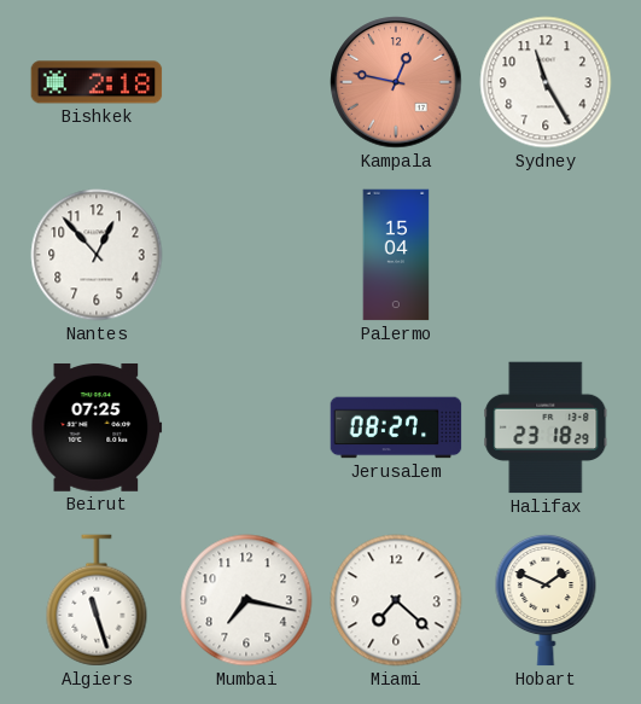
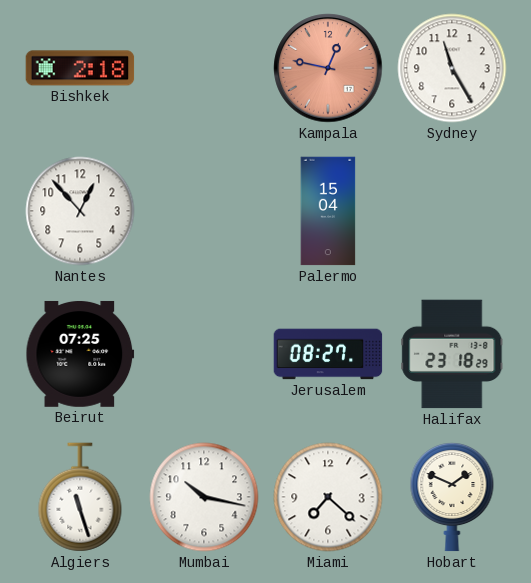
Mumbai: 7:17 -> 10:17
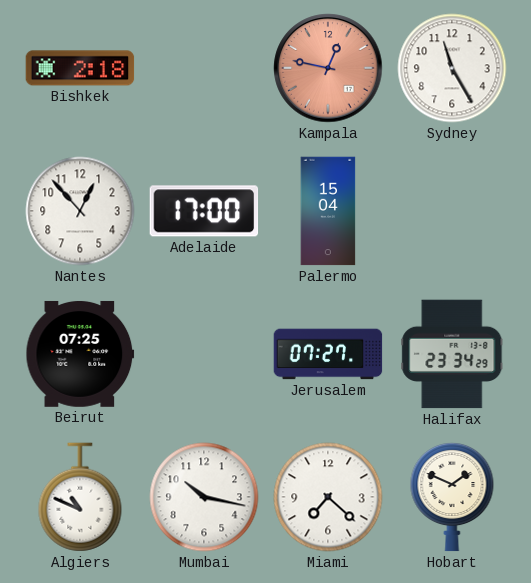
Adelaide: none -> 17:00
Jerusalem: 08:27 -> 07:27
Halifax: 23:18 -> 23:34
Algiers: 11:27 -> 10:49
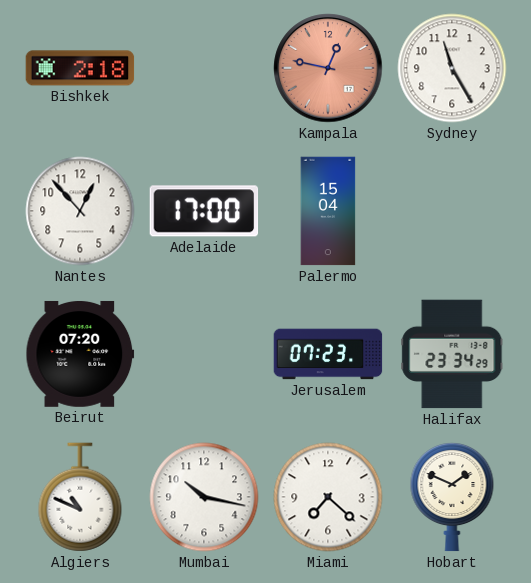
Beirut: 07:25 -> 07:20
Jerusalem: 07:27 -> 07:23
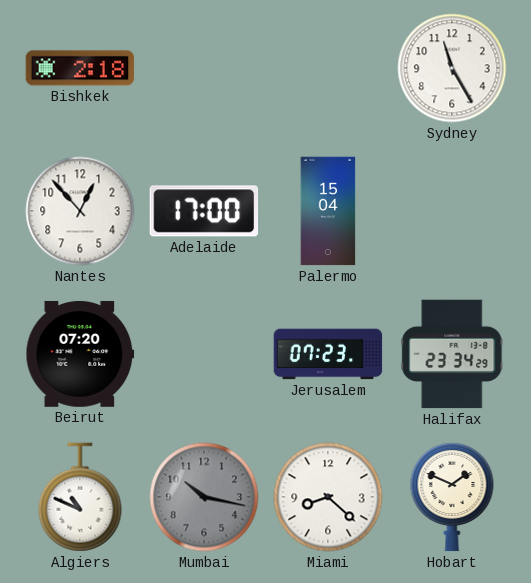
Kampala: 12:47 -> none
Mumbai dial: white -> grey
Miami: 7:22 -> 8:22
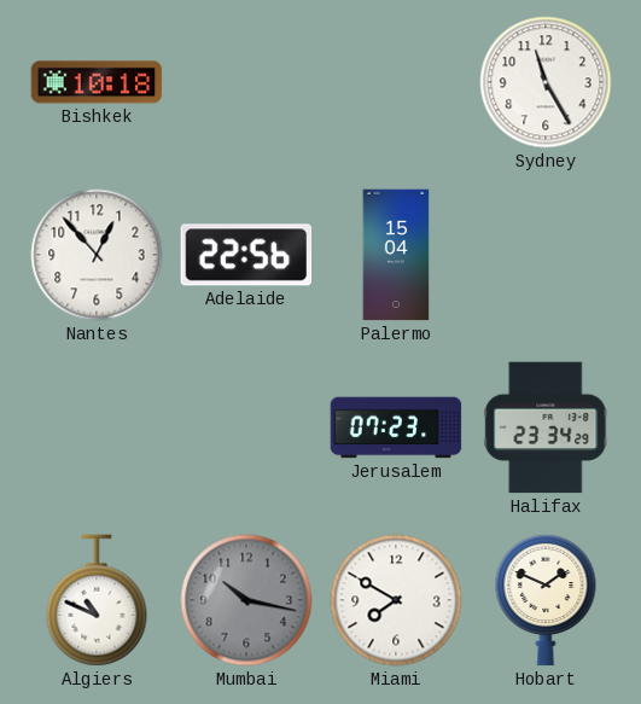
Bishkek: 2:18 -> 10:18
Adelaide: 17:00 -> 22:56
Beirut: 07:20 -> none
Miami: 8:22 -> 7:50
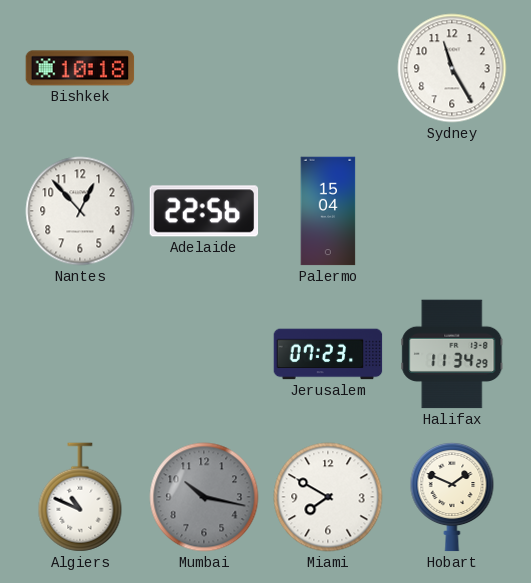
Halifax: 23:34 -> 11:34
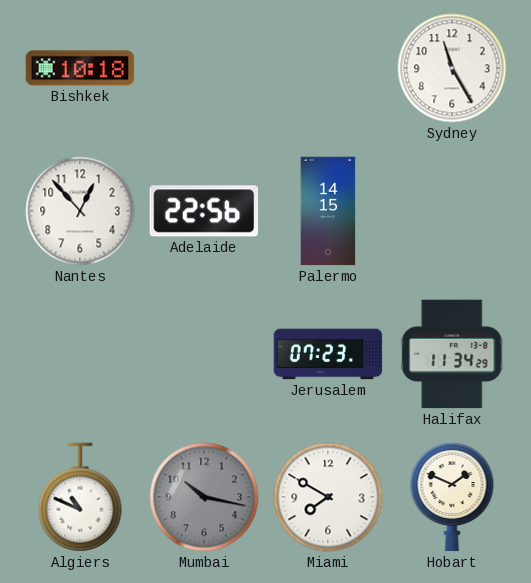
Palermo: 15:04 -> 14:15
